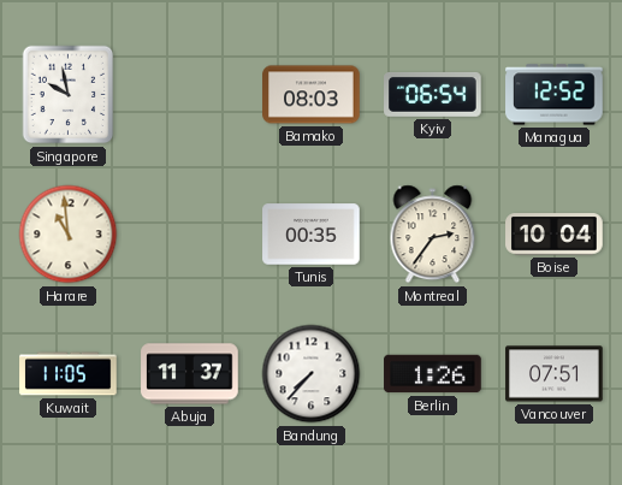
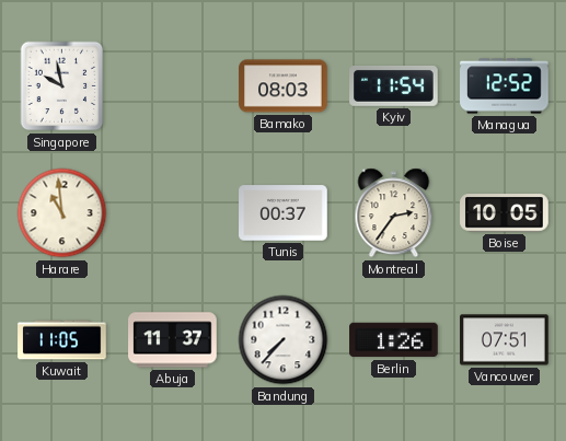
Kyiv: 06:54 -> 11:54
Tunis: 00:35 -> 00:37
Boise: 10:04 -> 10:05
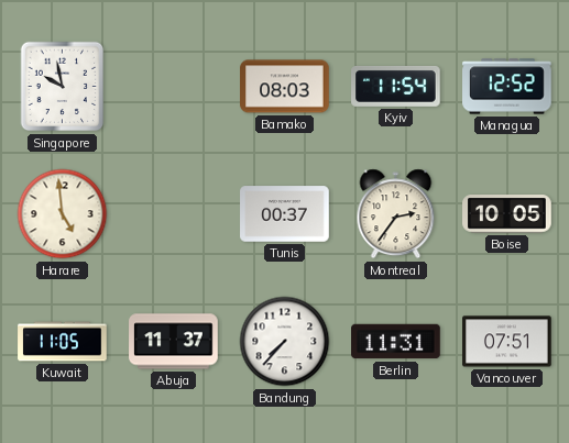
Harare: 10:59 -> 4:59
Berlin: 1:26 -> 11:31
